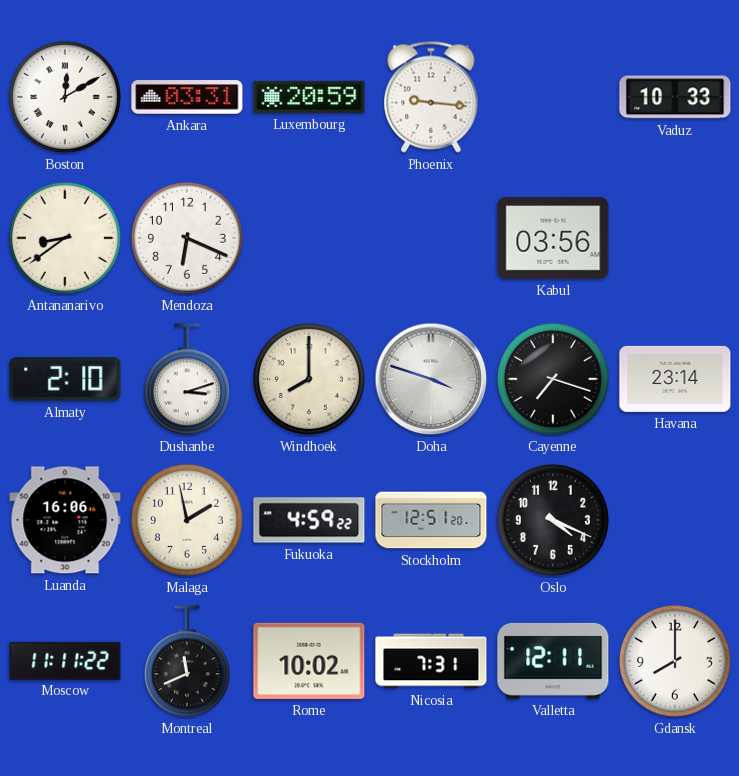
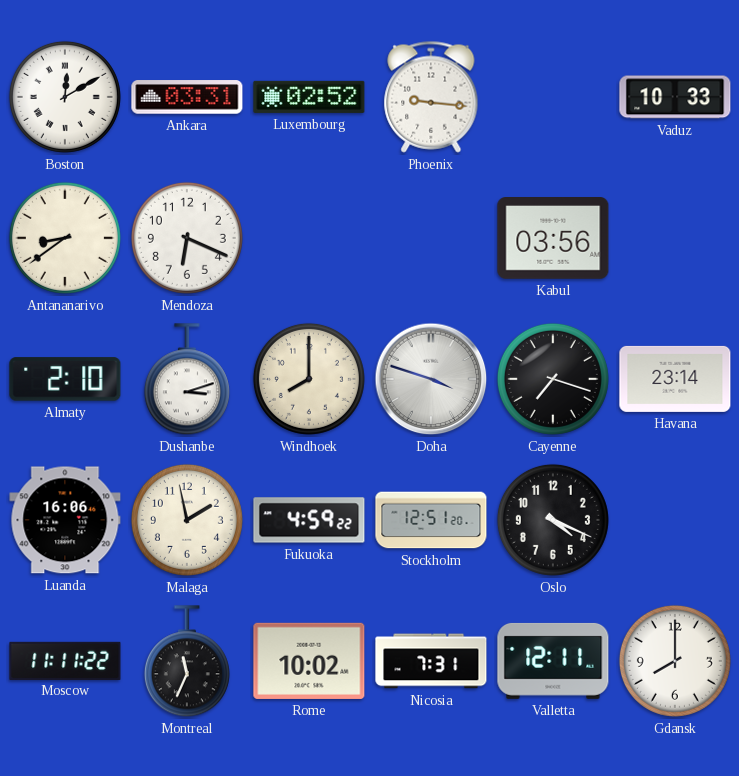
Luxembourg: 20:59 -> 02:52
Montreal: 11:41 -> 11:34
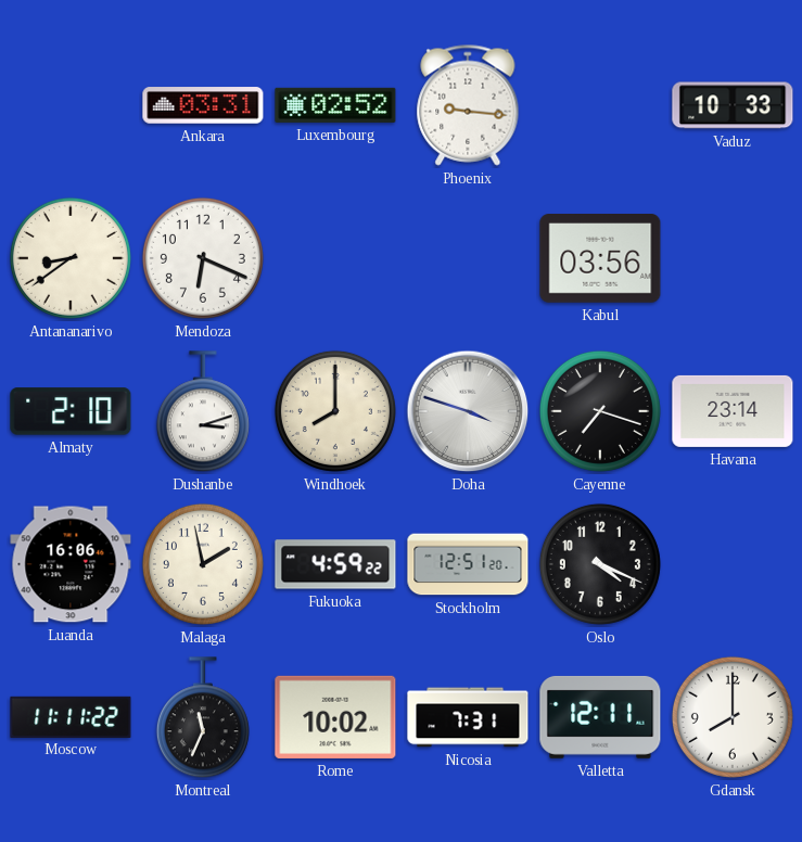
Boston: 12:10 -> none
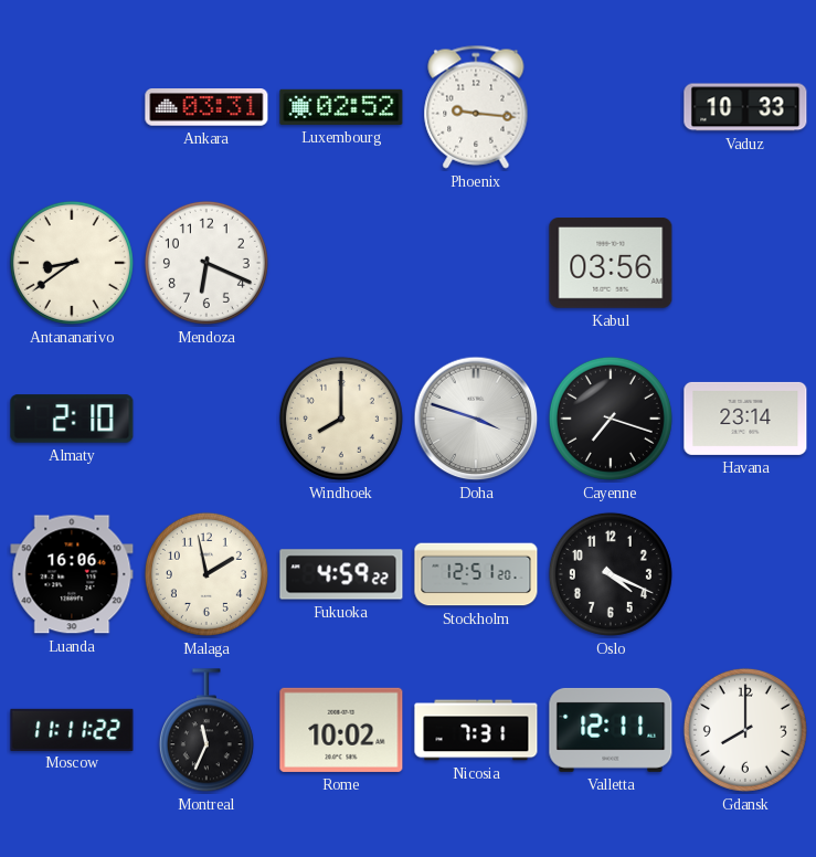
Dushanbe: 3:12 -> none
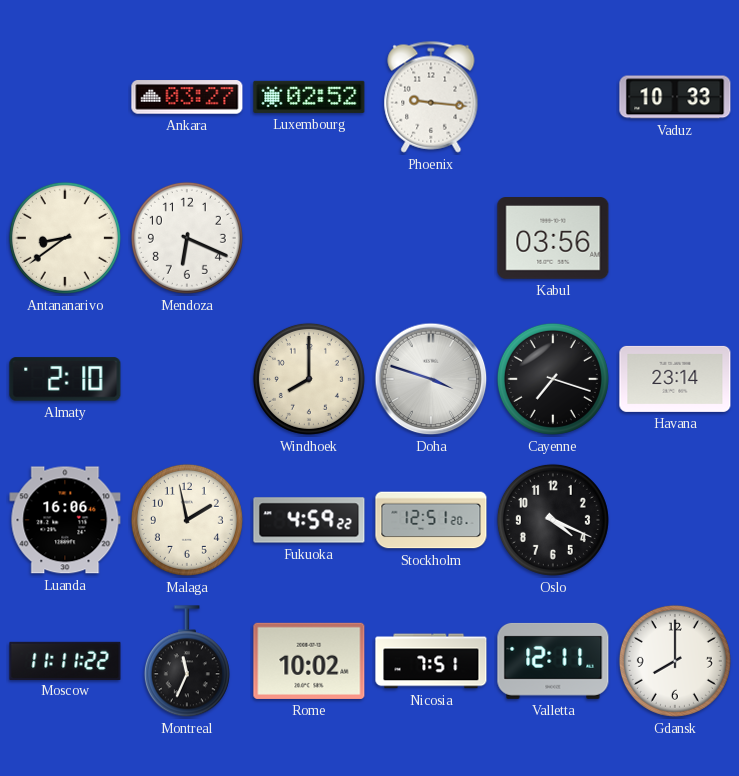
Ankara: 03:31 -> 03:27
Nicosia: 7:31 -> 7:51
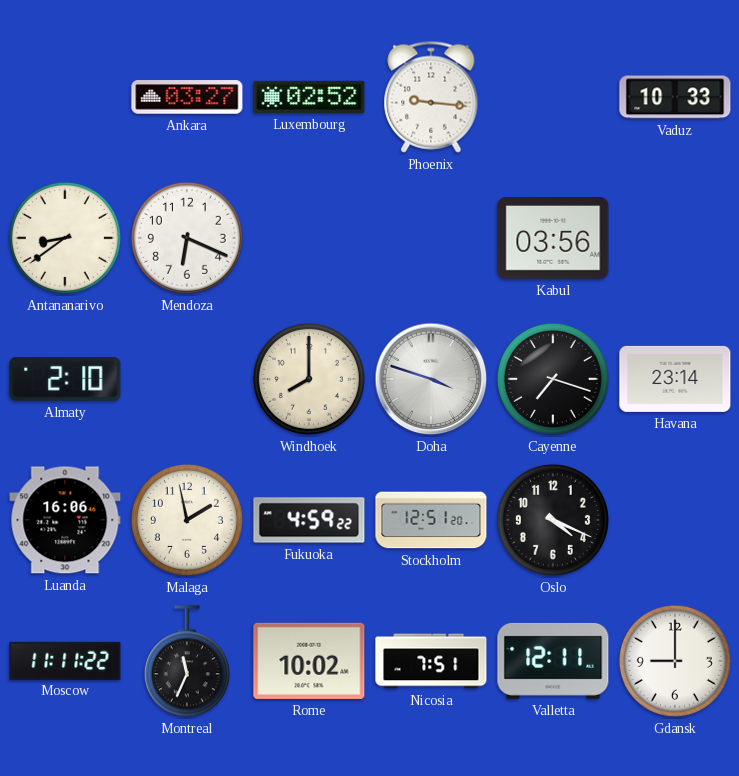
Gdansk: 8:00 -> 9:00
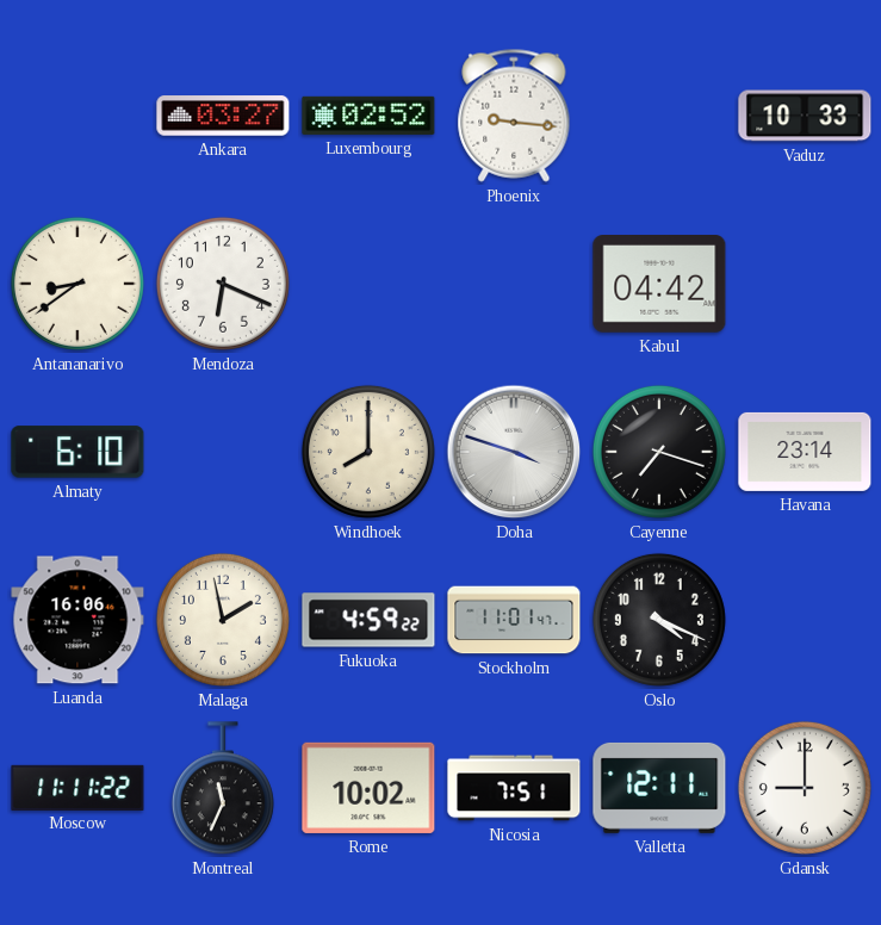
Kabul: 03:56 -> 04:42
Almaty: 2:10 -> 6:10
Stockholm: 12:51 -> 11:01
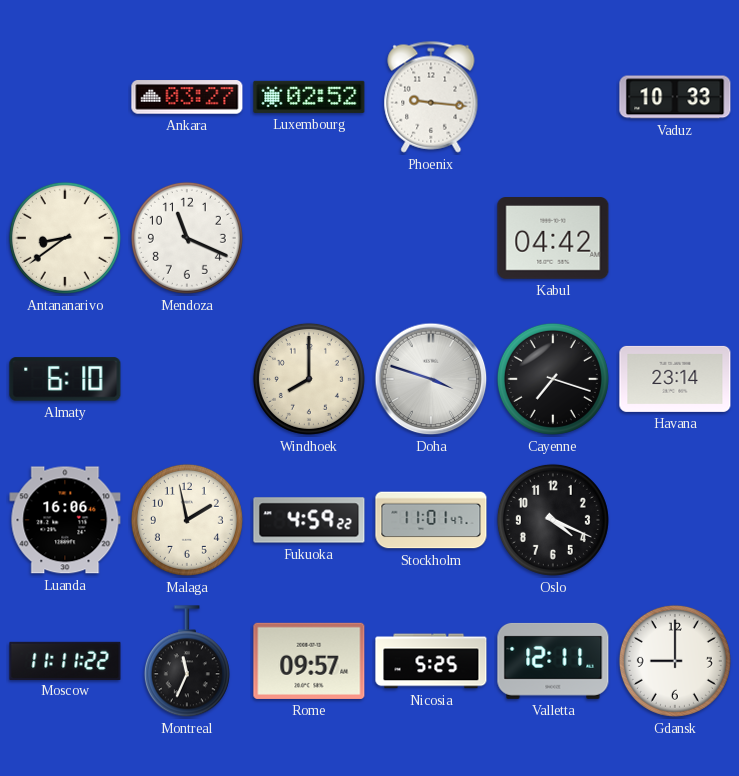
Mendoza: 6:19 -> 11:19
Rome: 10:02 -> 09:57
Nicosia: 7:51 -> 5:25
